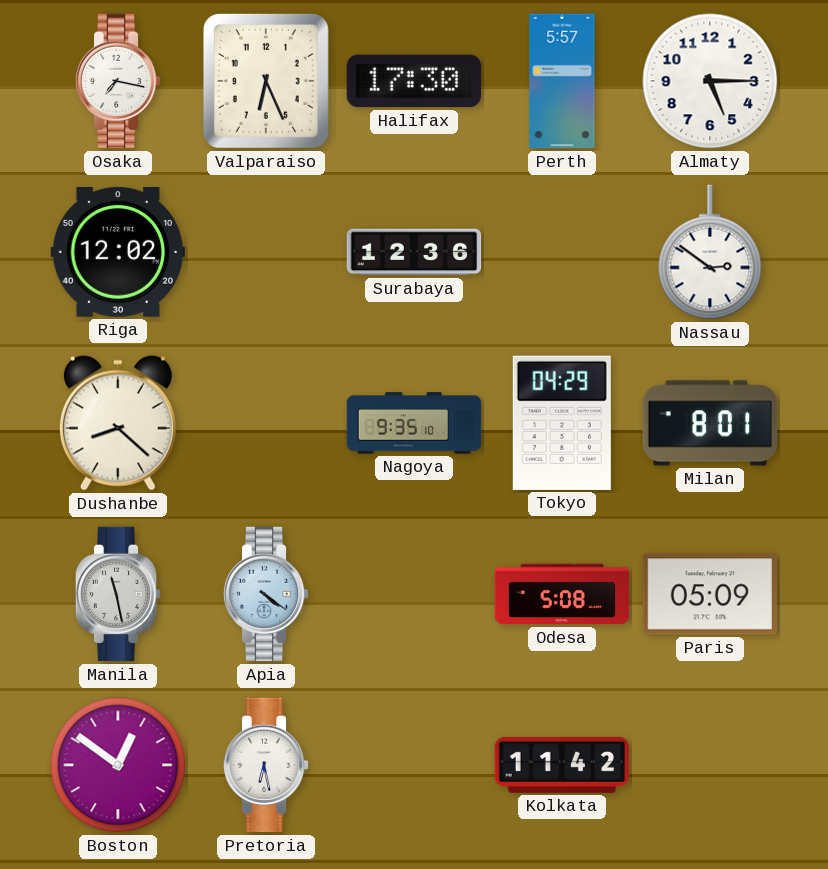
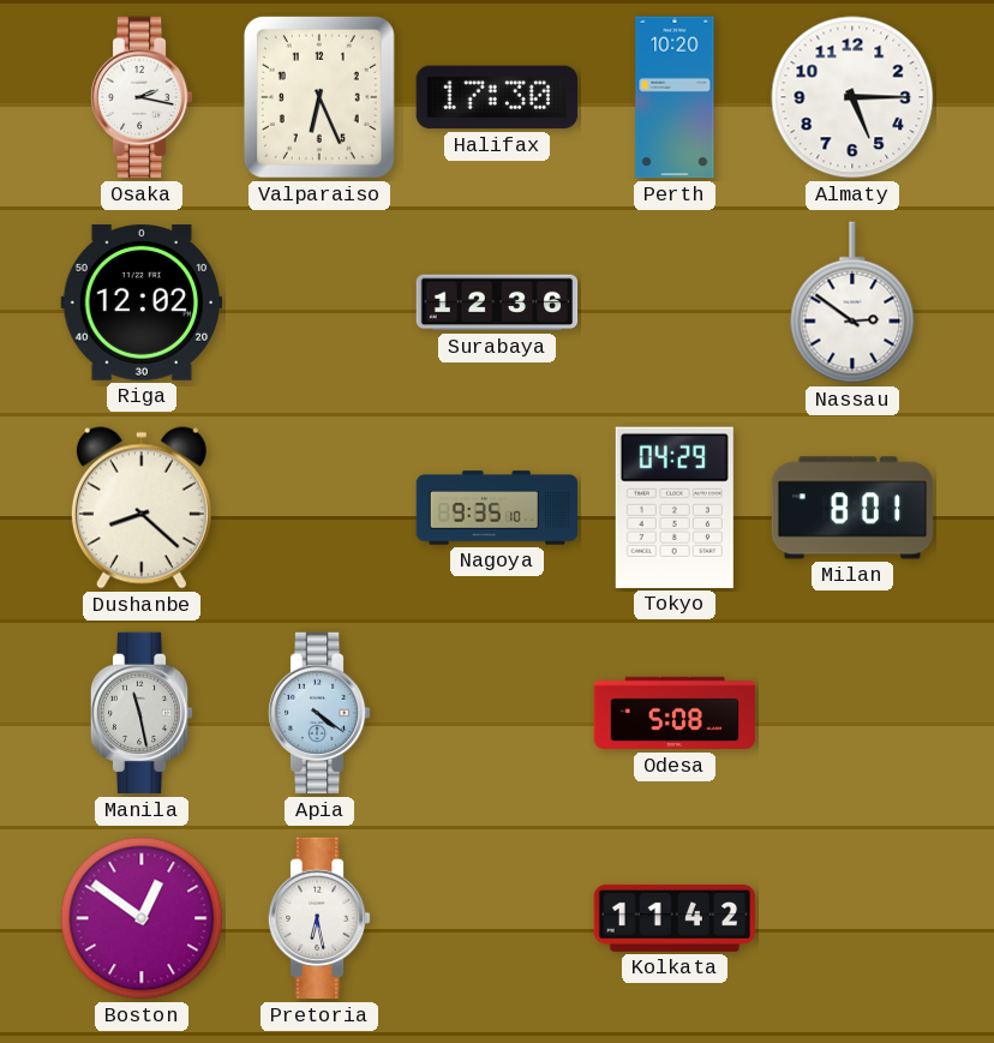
Osaka: 7:17 -> 2:17
Perth: 5:57 -> 10:20
Paris: 05:09 -> none
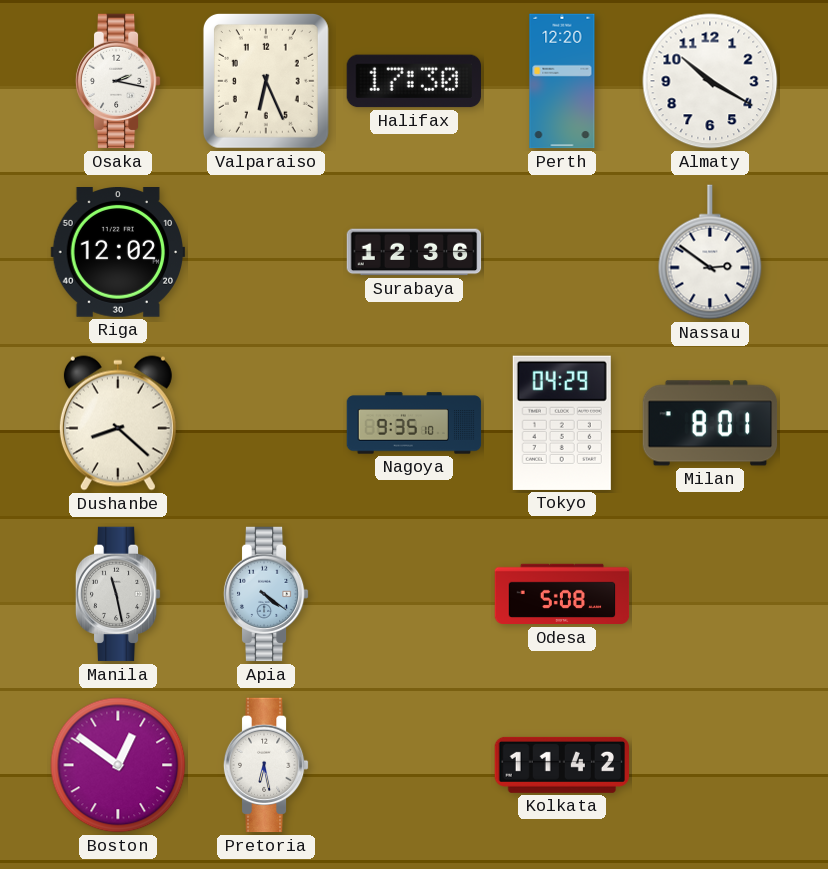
Perth: 10:20 -> 12:20
Almaty: 5:15 -> 10:20
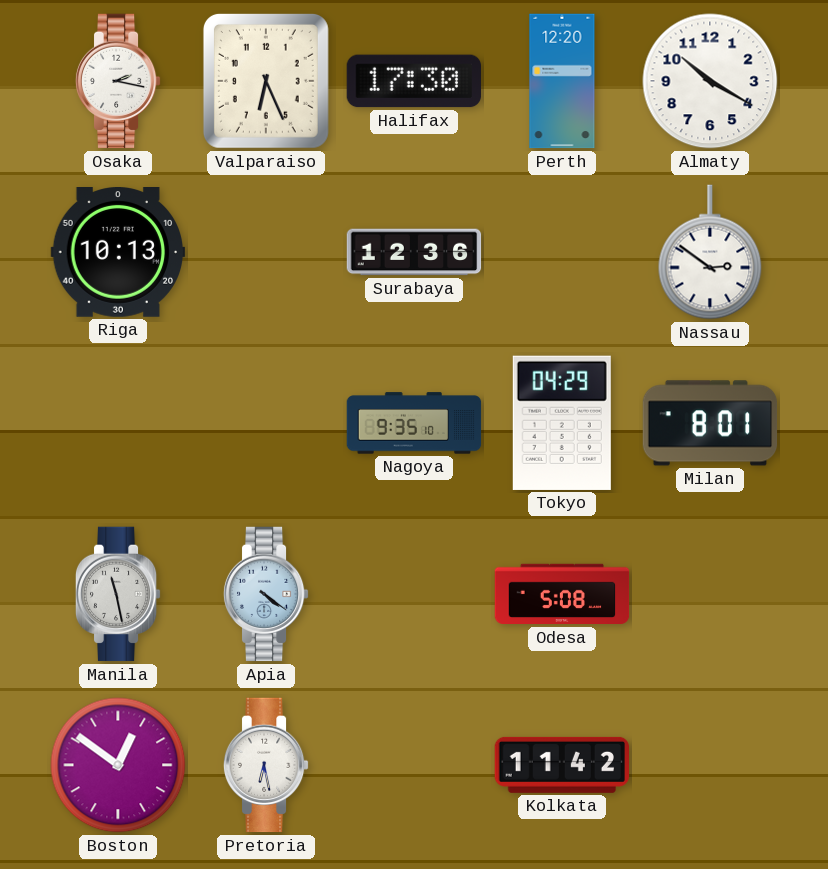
Riga: 12:02 -> 10:13
Dushanbe: 8:22 -> none
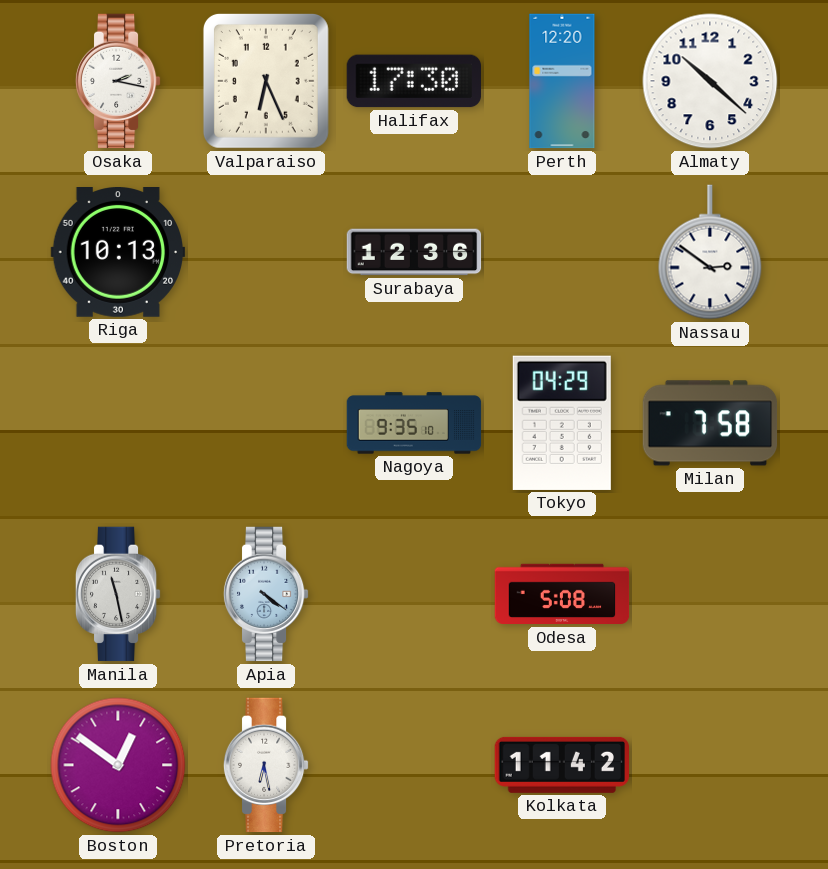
Almaty: 10:20 -> 10:22
Milan: 8:01 -> 7:58
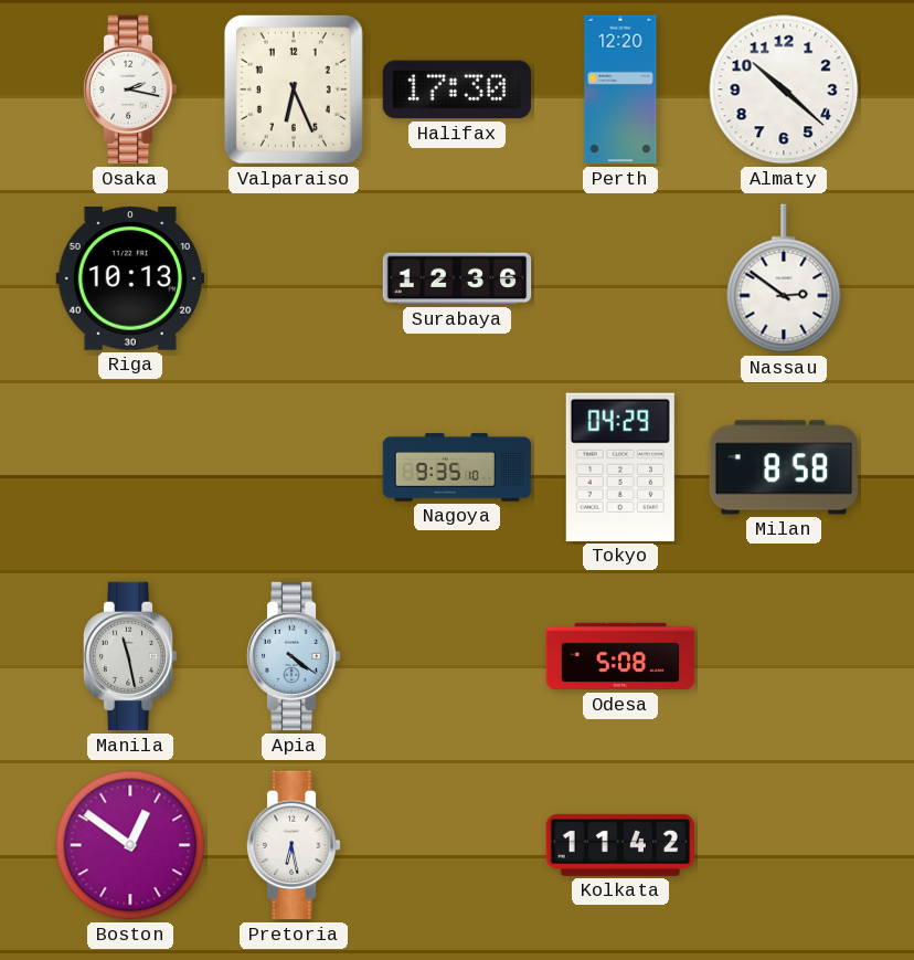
Milan: 7:58 -> 8:58
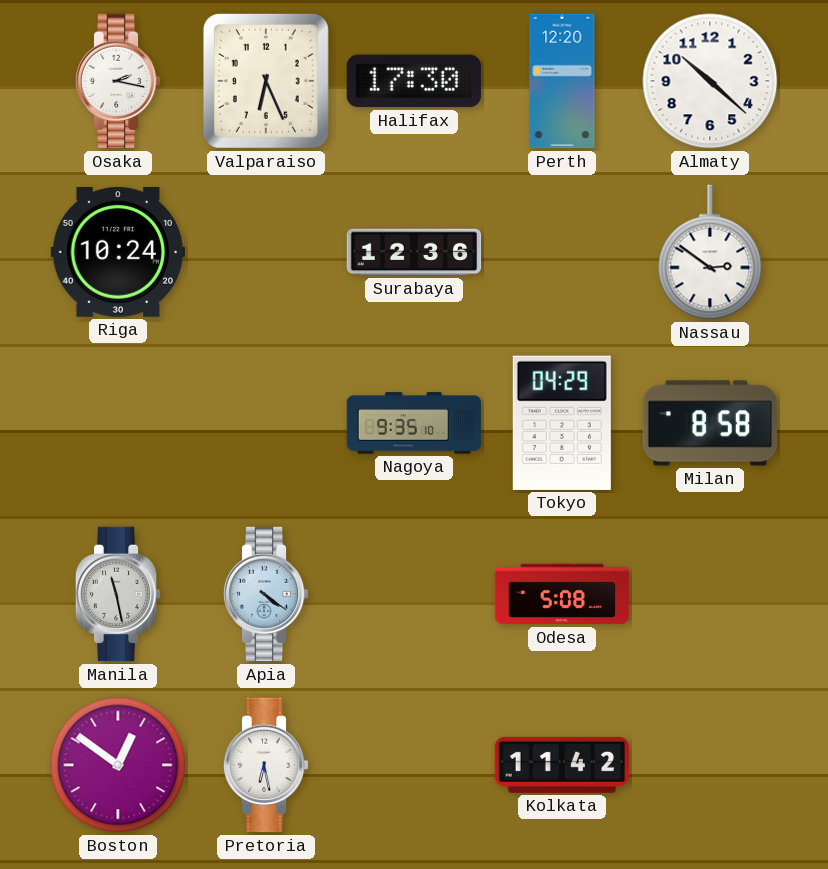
Riga: 10:13 -> 10:24
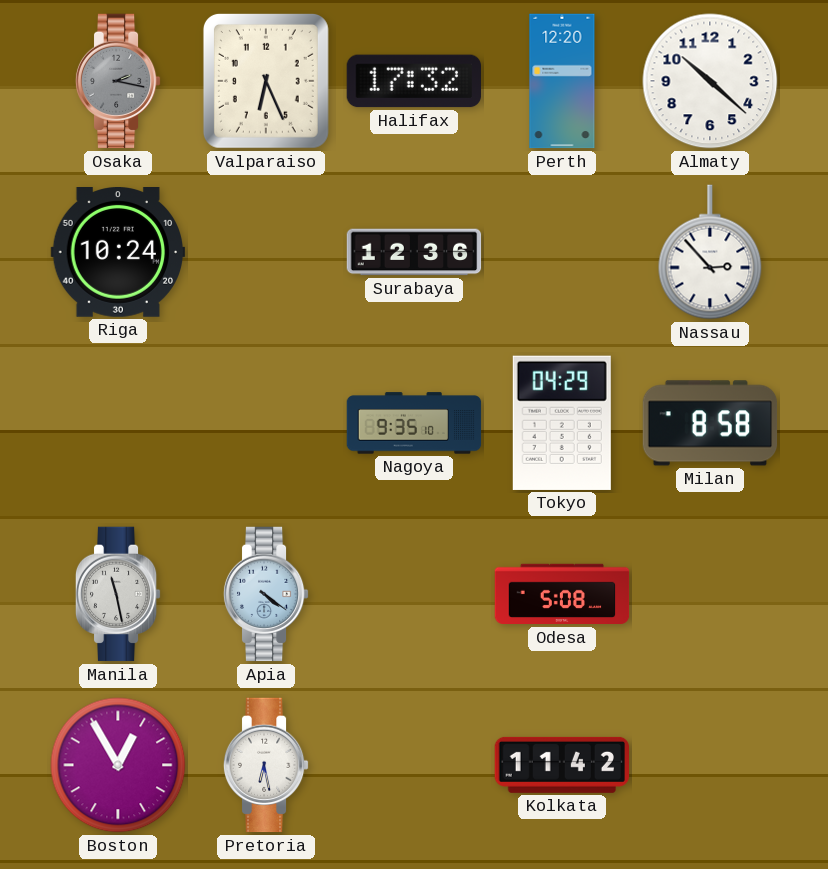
Osaka dial: white -> grey
Halifax: 17:30 -> 17:32
Nassau: 2:51 -> 2:53
Boston: 12:51 -> 12:55
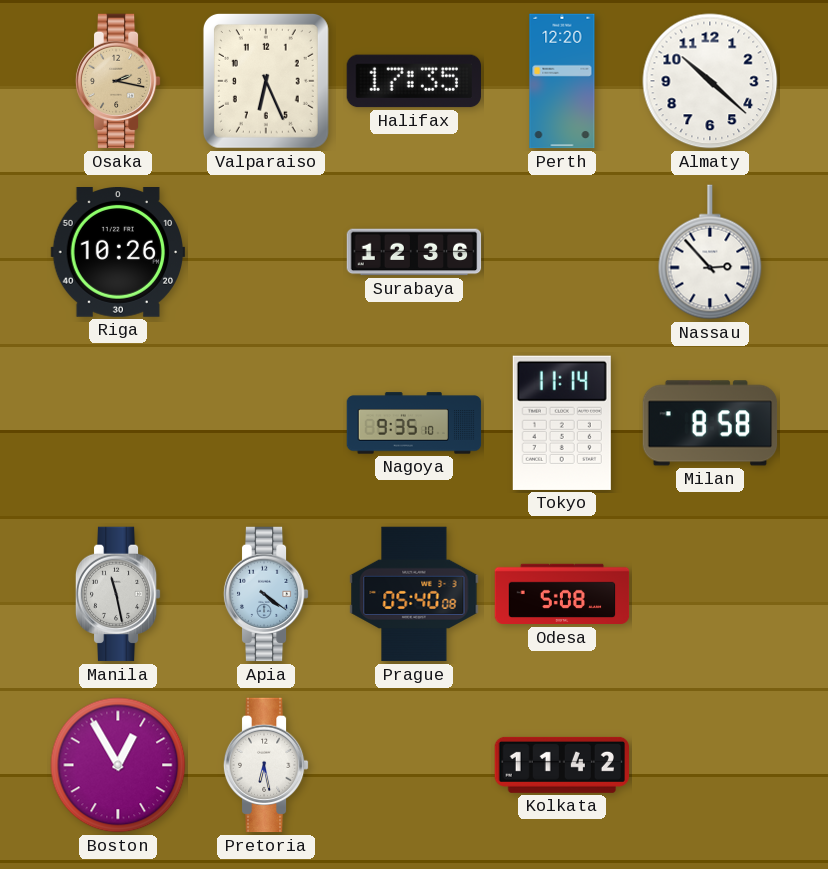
Osaka dial: grey -> champagne
Halifax: 17:32 -> 17:35
Riga: 10:24 -> 10:26
Tokyo: 04:29 -> 11:14
Prague: none -> 05:40
